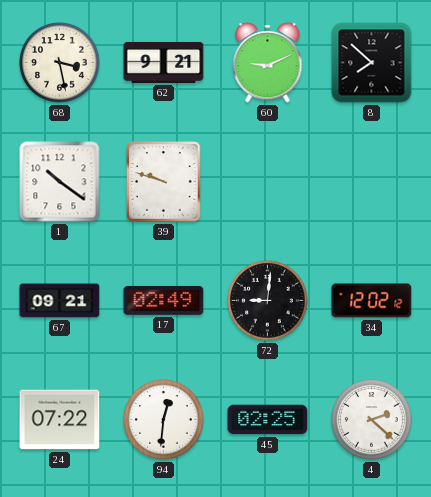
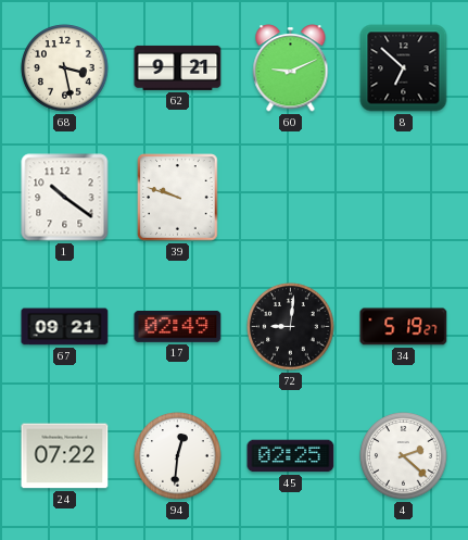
8: 7:52 -> 6:52
34: 12:02 -> 5:19
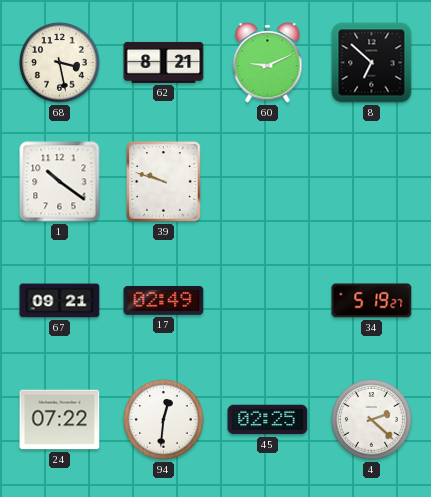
62: 9:21 -> 8:21
72: 9:01 -> none
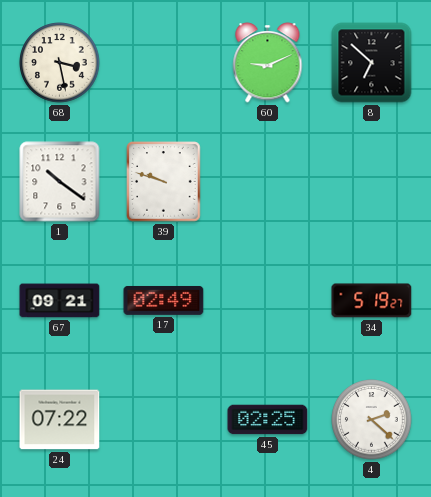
62: 8:21 -> none
94: 12:31 -> none
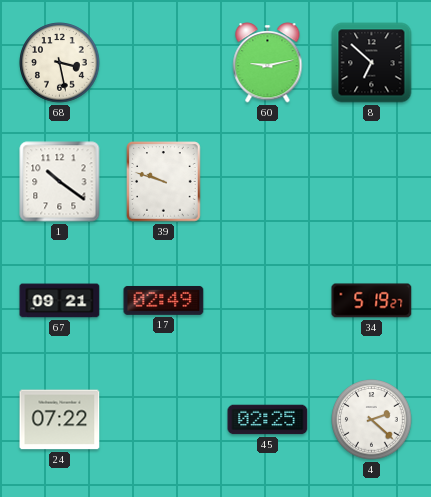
60: 9:11 -> 9:13
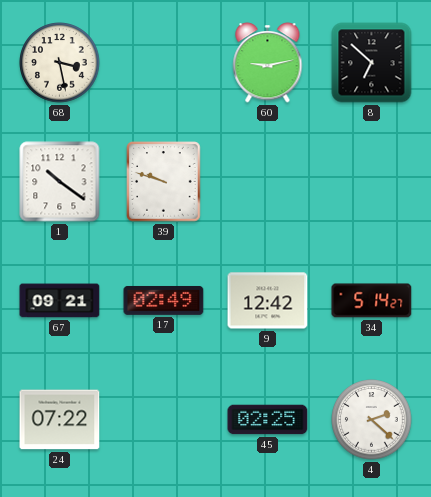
9: none -> 12:42
34: 5:19 -> 5:14
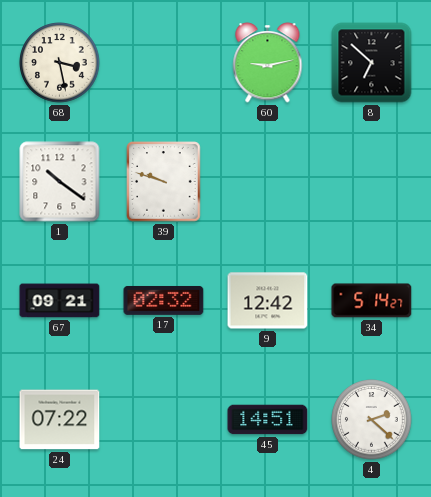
17: 02:49 -> 02:32
45: 02:25 -> 14:51
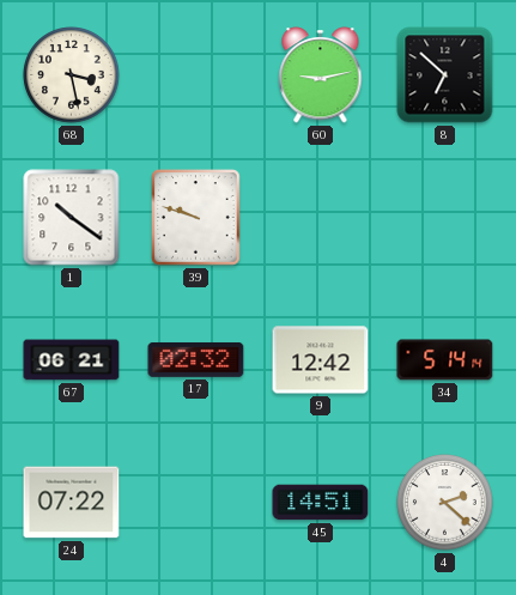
67: 09:21 -> 06:21
34: 5:14:27 -> 5:14:14
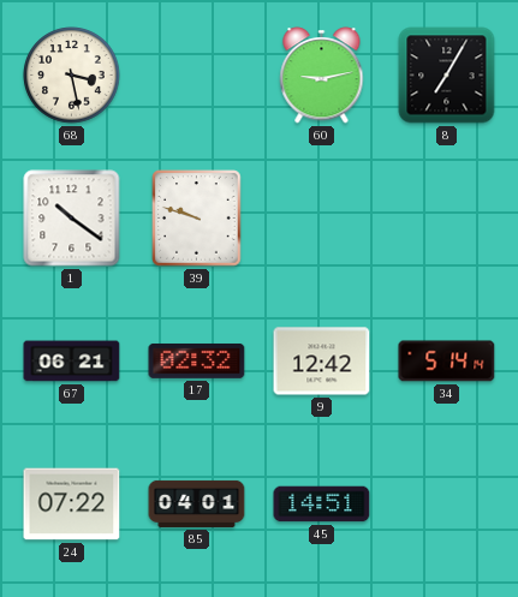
8: 6:52 -> 7:05
85: none -> 04:01
4: 2:22 -> none
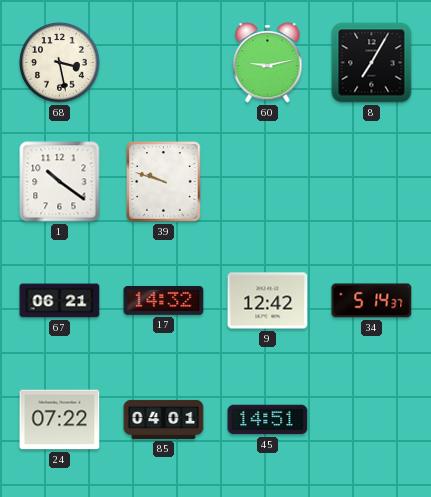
17: 02:32 -> 14:32
34: 5:14:14 -> 5:14:37
